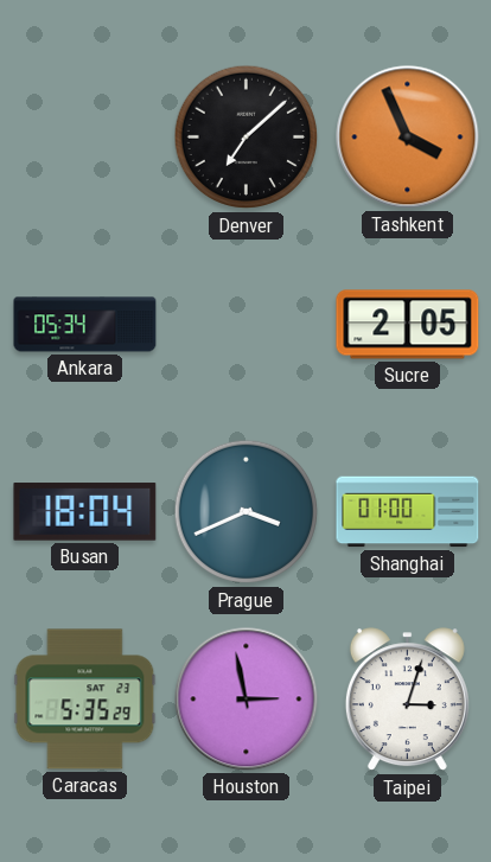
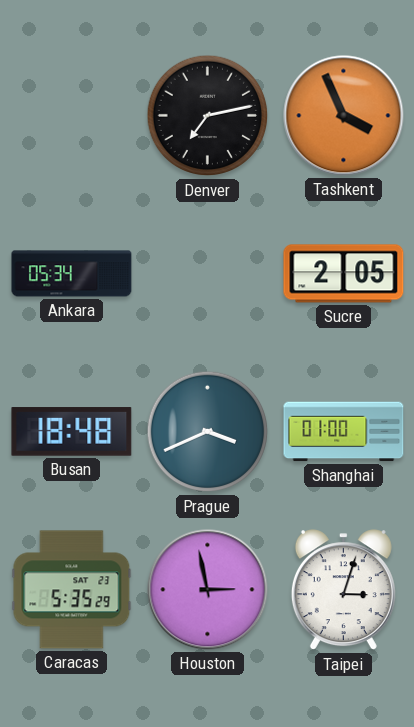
Denver: 7:08 -> 7:13
Busan: 18:04 -> 18:48
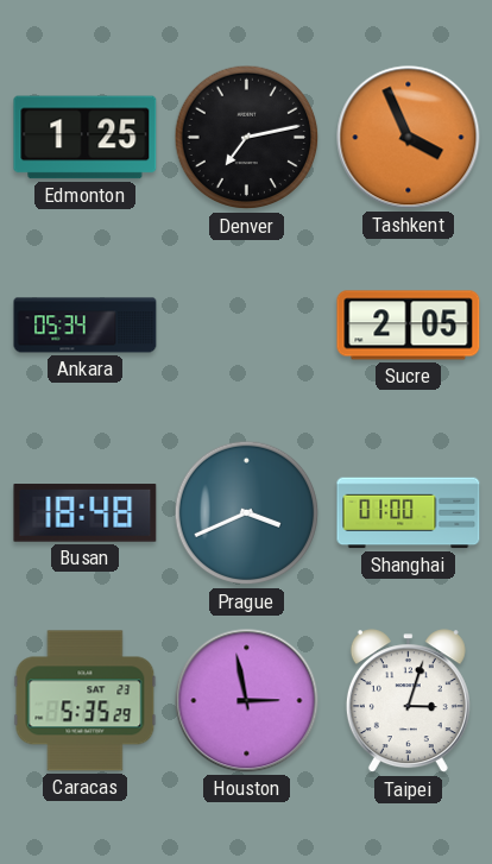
Edmonton: none -> 1:25
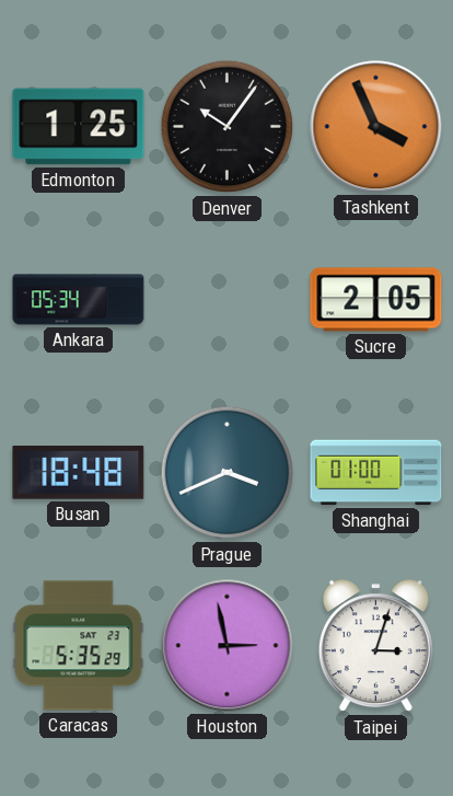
Denver: 7:13 -> 10:06
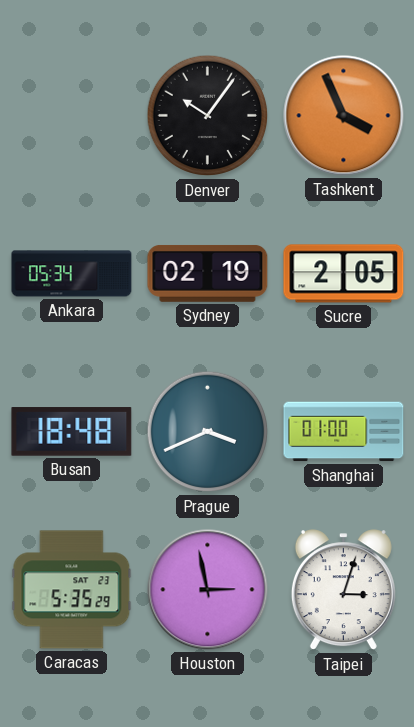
Edmonton: 1:25 -> none
Sydney: none -> 02:19
